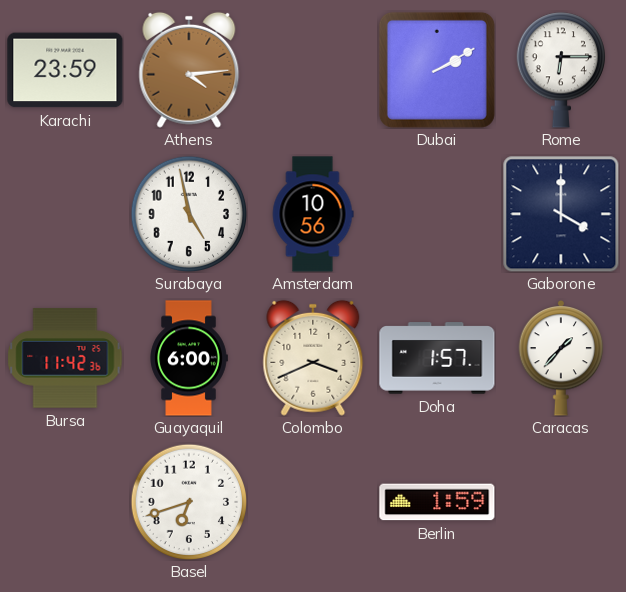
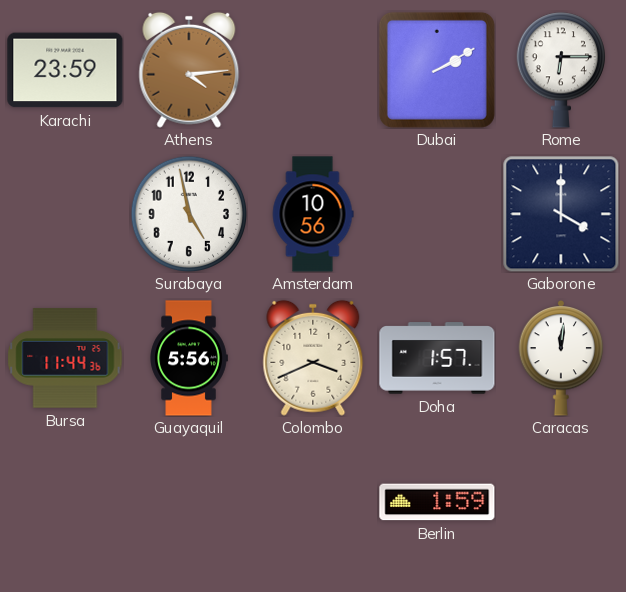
Bursa: 11:42 -> 11:44
Guayaquil: 6:00 -> 5:56
Caracas: 1:37 -> 12:01
Basel: 6:42 -> none
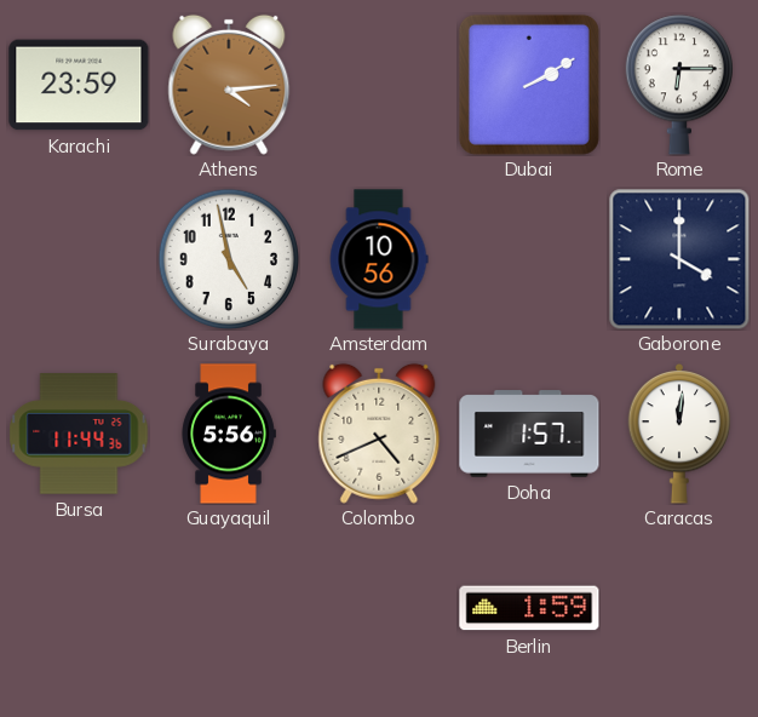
Colombo: 3:41 -> 4:41
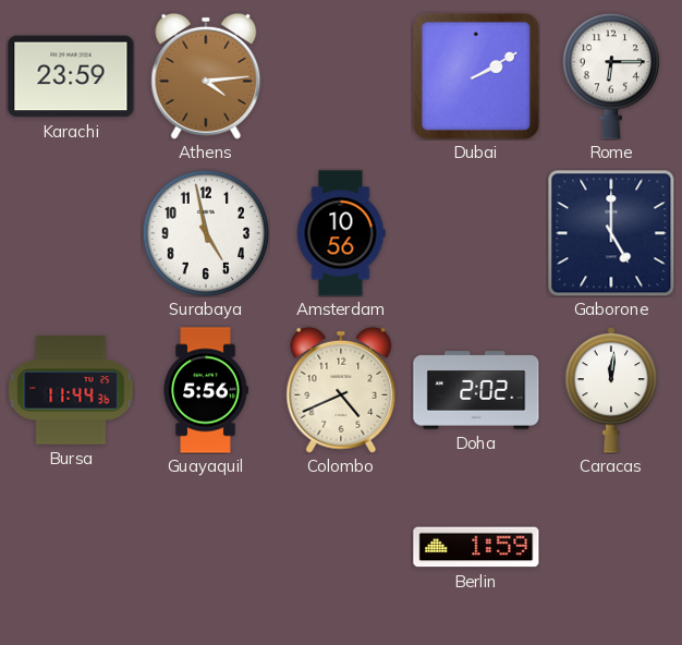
Gaborone: 4:00 -> 5:00
Doha: 1:57 -> 2:02
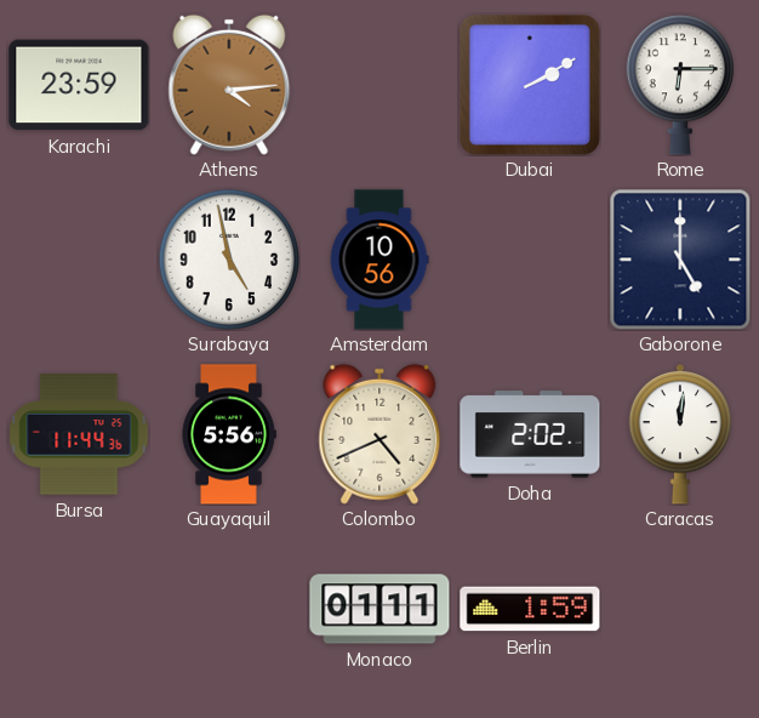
Monaco: none -> 01:11
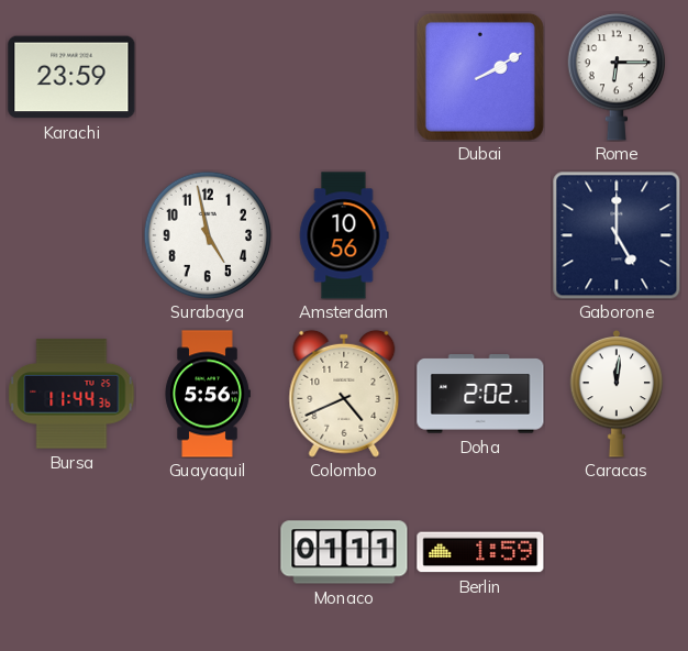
Athens: 4:14 -> none
